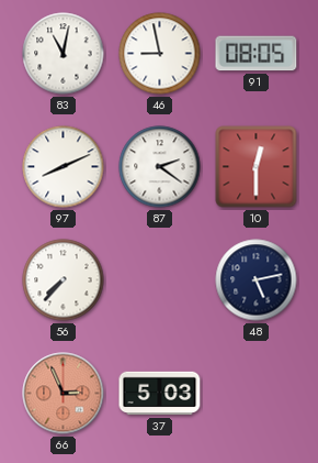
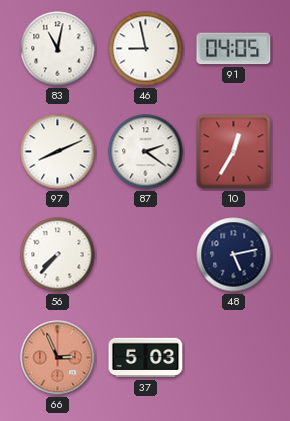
91: 08:05 -> 04:05
10: 12:30 -> 12:35
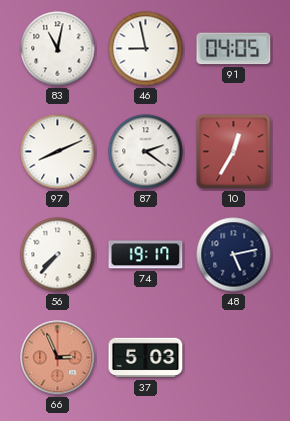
74: none -> 19:17
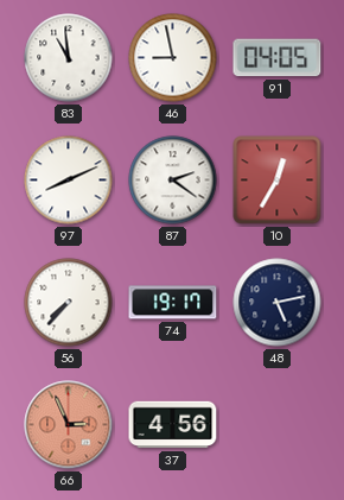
83: 11:02 -> 10:59
37: 5:03 -> 4:56
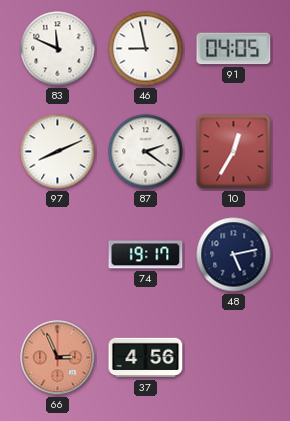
83: 10:59 -> 11:49
56: 7:37 -> none
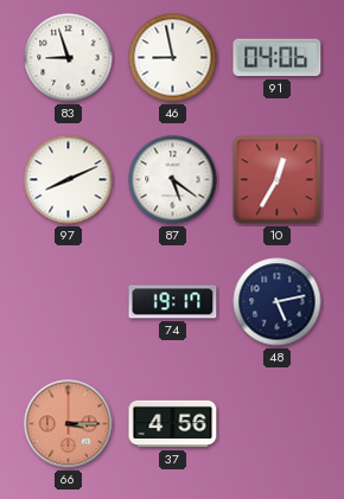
83: 11:49 -> 8:57
91: 04:05 -> 04:06
87: 2:21 -> 5:21
66: 2:56 -> 3:15
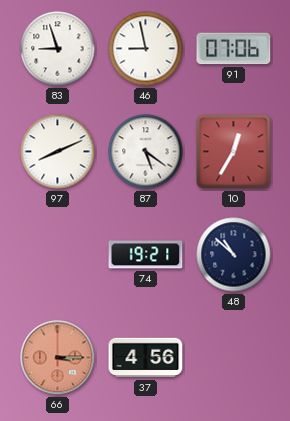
91: 04:06 -> 07:06
74: 19:17 -> 19:21
48: 5:13 -> 10:52
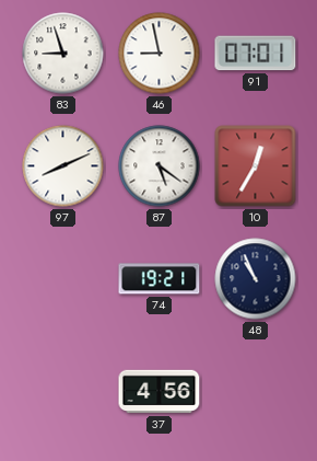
91: 07:06 -> 07:01
48: 10:52 -> 10:56
66: 3:15 -> none
